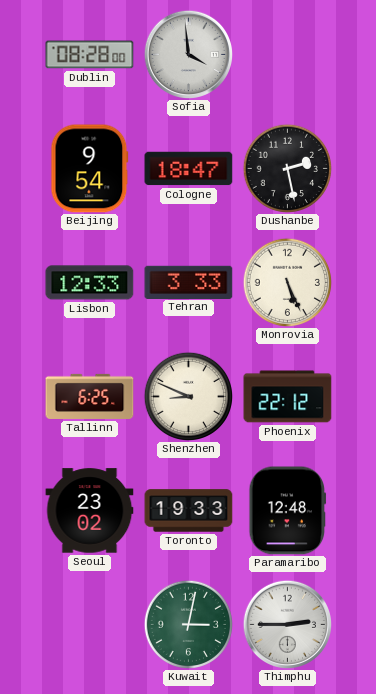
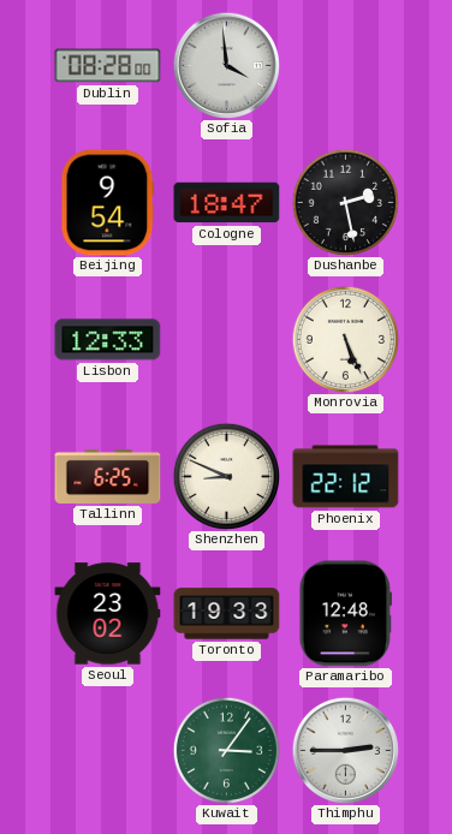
Tehran: 3:33 -> none
Kuwait: 3:02 -> 3:06
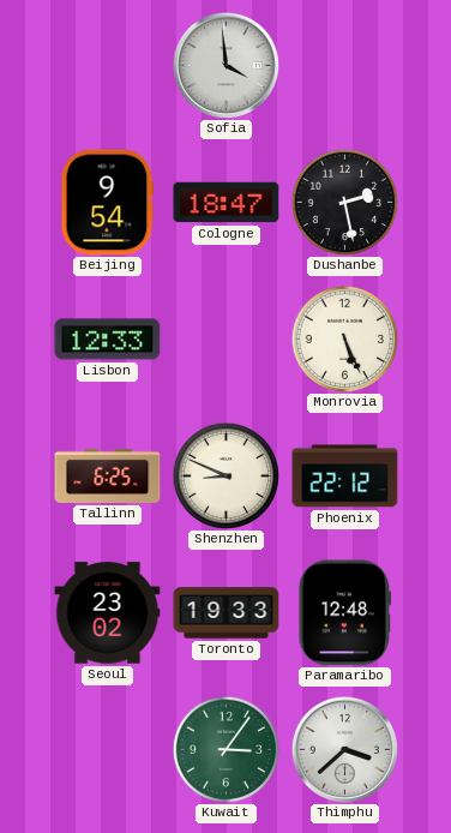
Dublin: 08:28 -> none
Thimphu: 2:45 -> 3:38
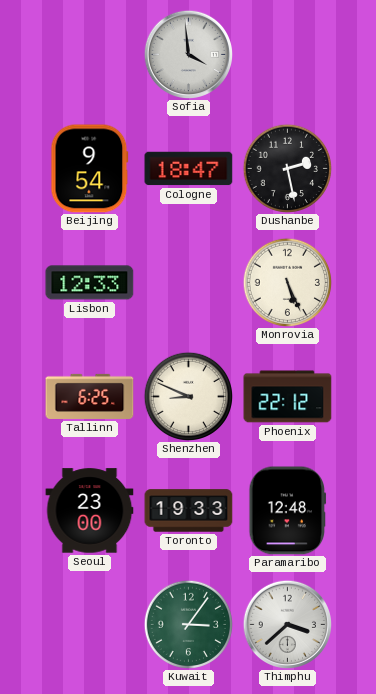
Seoul: 23:02 -> 23:00
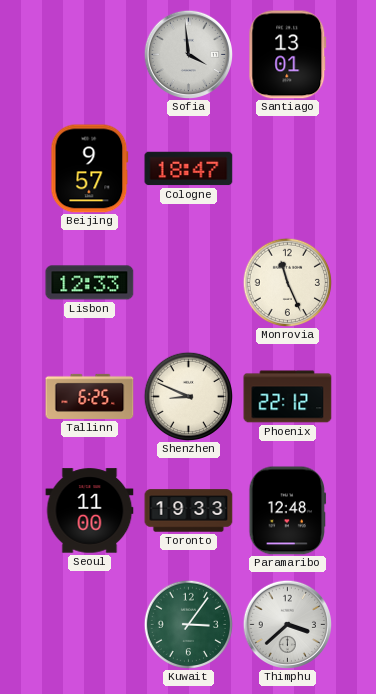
Santiago: none -> 13:01
Beijing: 9:54 -> 9:57
Dushanbe: 2:28 -> none
Monrovia: 5:26 -> 11:26
Seoul: 23:00 -> 11:00
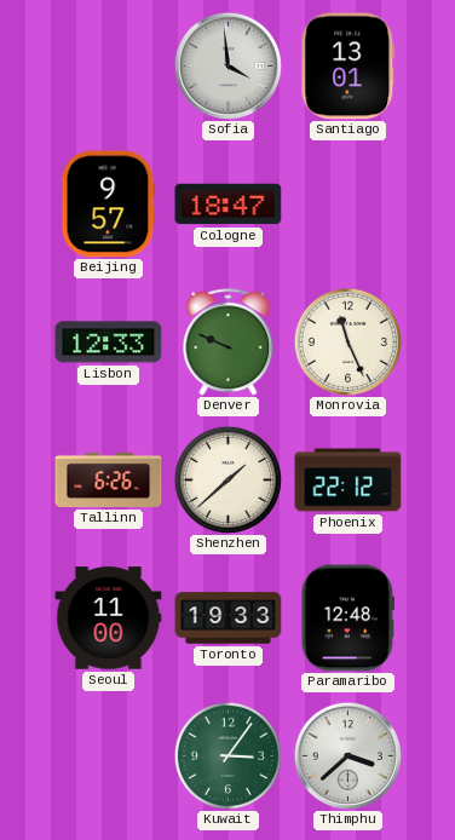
Denver: none -> 9:49
Tallinn: 6:25 -> 6:26
Shenzhen: 8:49 -> 1:38
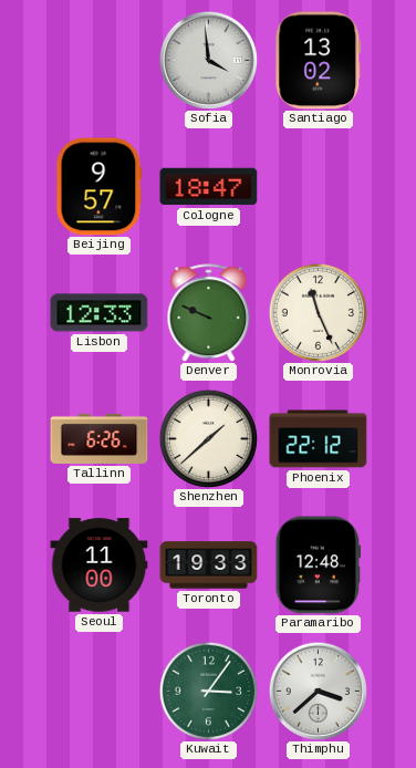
Santiago: 13:01 -> 13:02
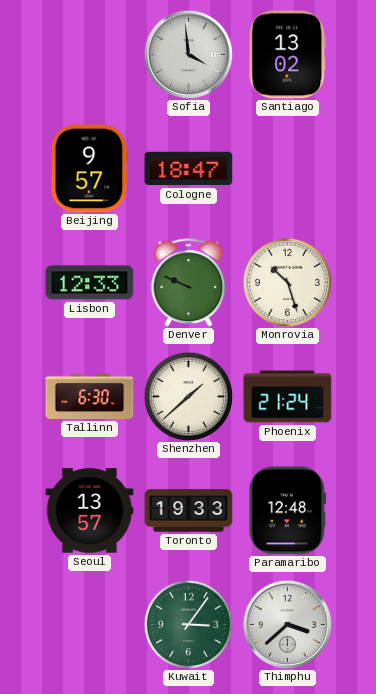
Monrovia: 11:26 -> 10:27
Tallinn: 6:26 -> 6:30
Phoenix: 22:12 -> 21:24
Seoul: 11:00 -> 13:57
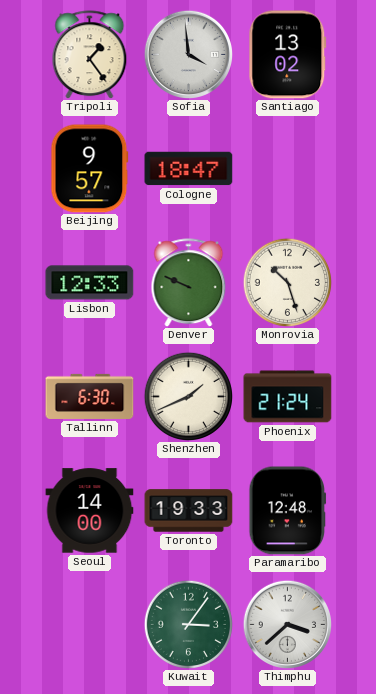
Tripoli: none -> 1:24
Shenzhen: 1:38 -> 1:41
Seoul: 13:57 -> 14:00
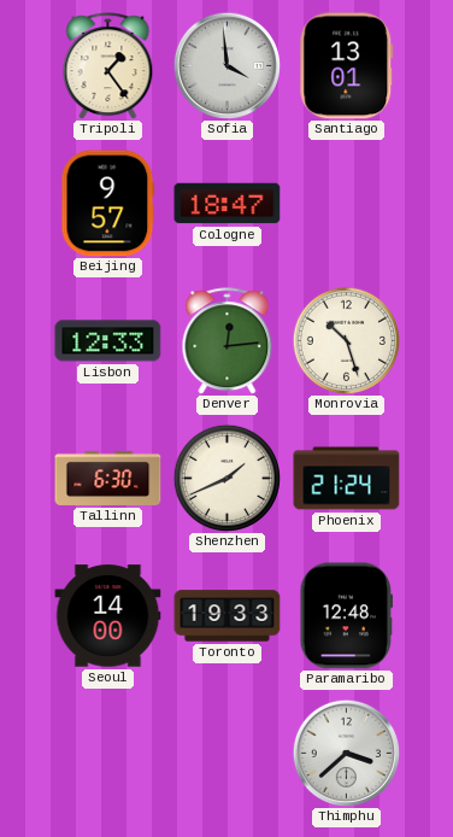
Santiago: 13:02 -> 13:01
Denver: 9:49 -> 12:14
Kuwait: 3:06 -> none
